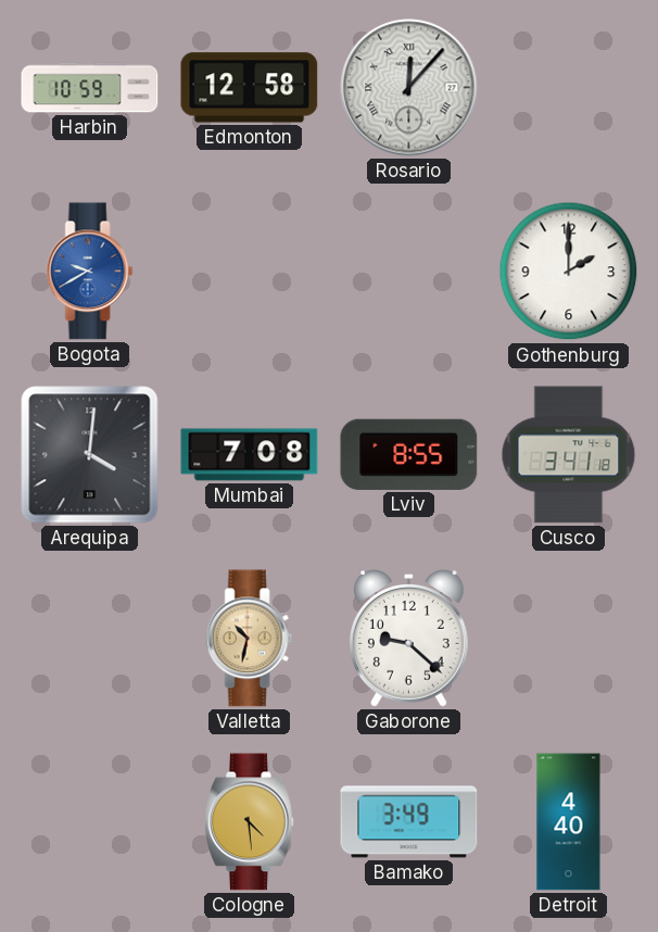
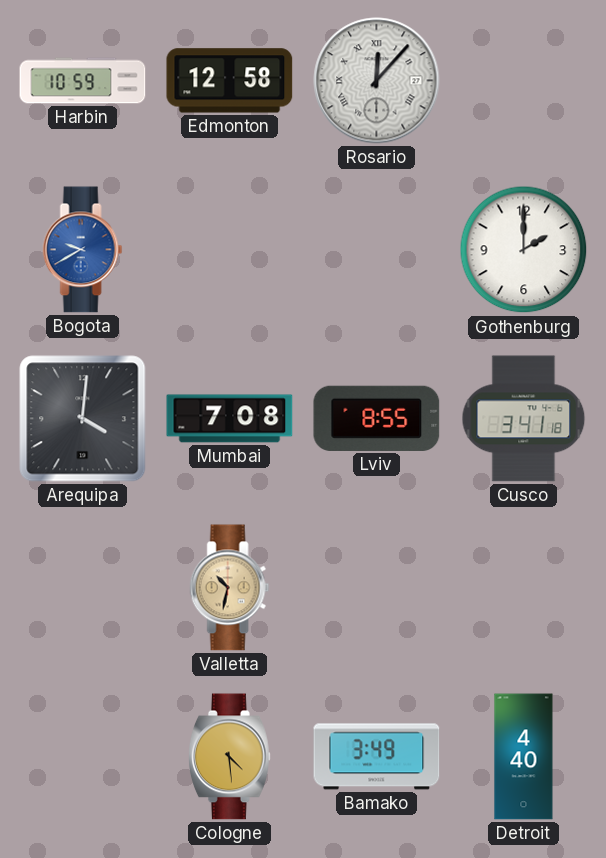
Gaborone: 9:22 -> none
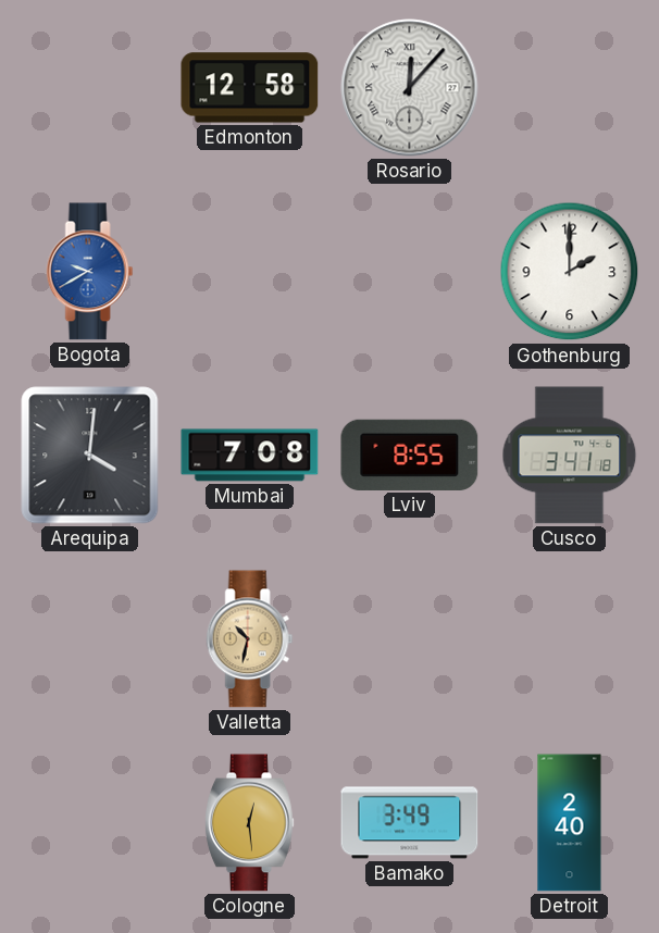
Harbin: 10:59 -> none
Cologne: 4:29 -> 12:29
Detroit: 4:40 -> 2:40
